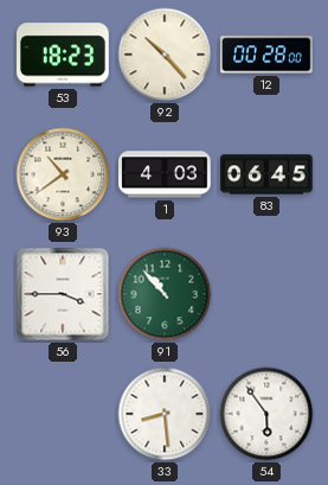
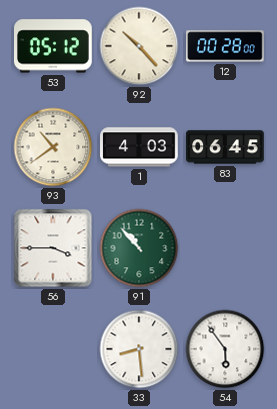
53: 18:23 -> 05:12
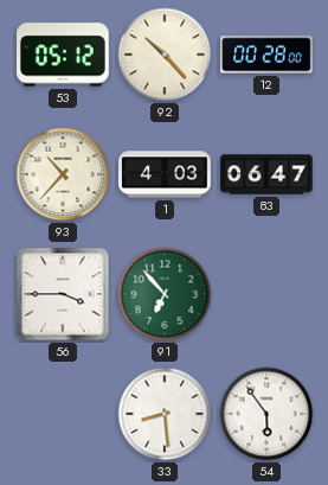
93: 10:39 -> 10:37
83: 06:45 -> 06:47
91: 10:53 -> 6:53
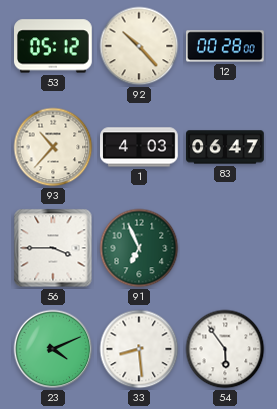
91: 6:53 -> 6:56
23: none -> 4:11
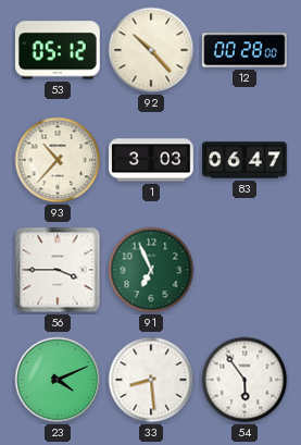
1: 4:03 -> 3:03
